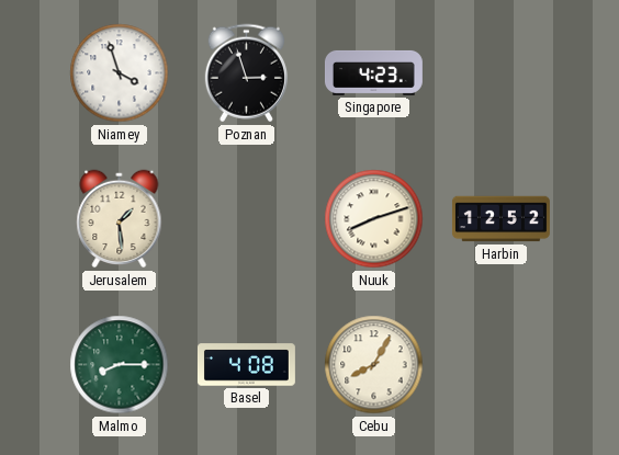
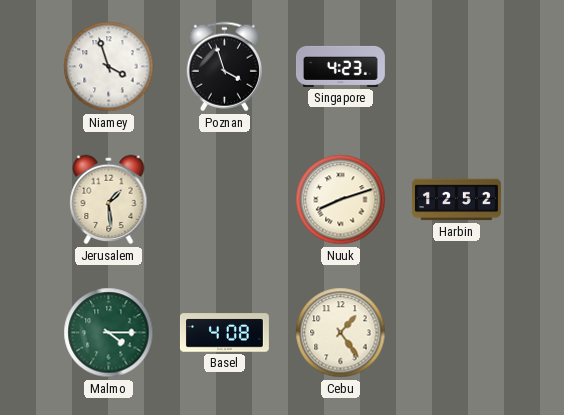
Poznan: 2:57 -> 3:57
Malmo: 8:15 -> 4:15
Cebu: 8:05 -> 1:24
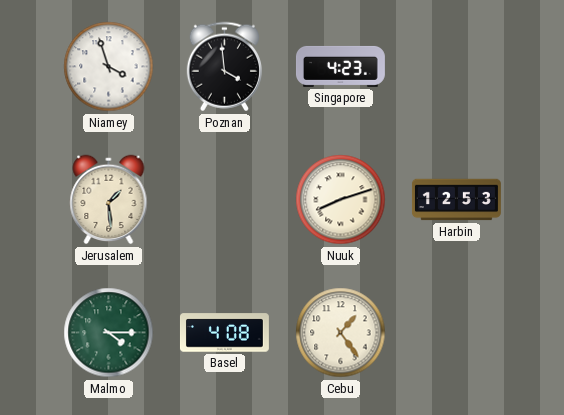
Poznan: 3:57 -> 3:59
Harbin: 12:52 -> 12:53
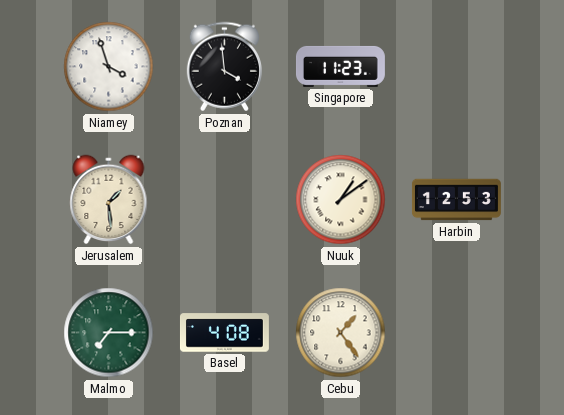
Singapore: 4:23 -> 11:23
Nuuk: 8:12 -> 1:09
Malmo: 4:15 -> 7:15
